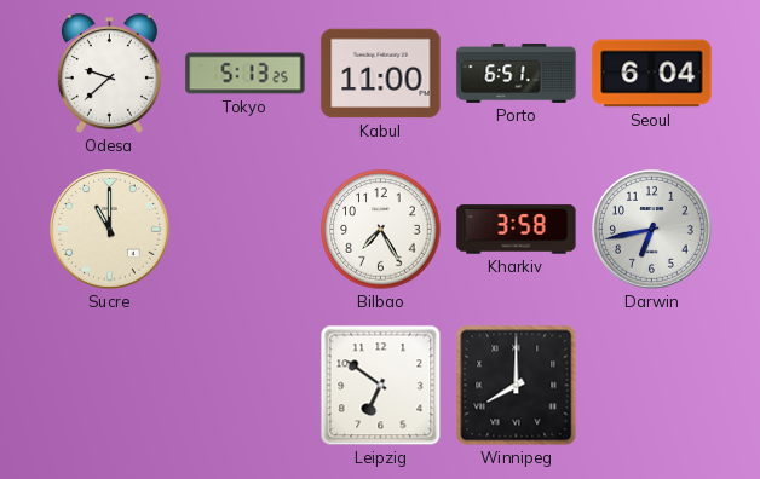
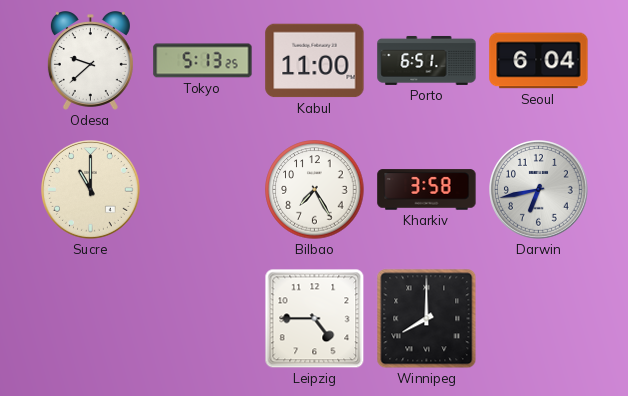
Leipzig: 6:51 -> 4:45
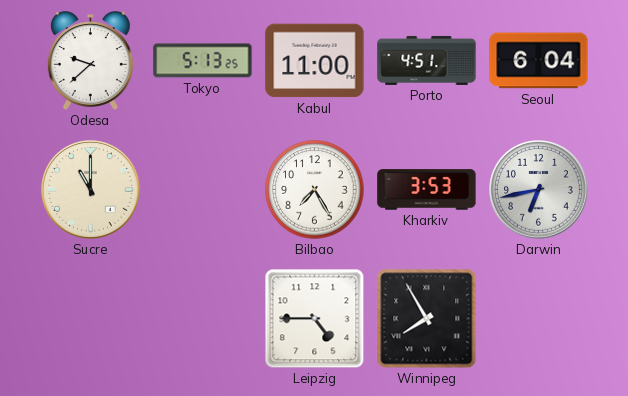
Porto: 6:51 -> 4:51
Kharkiv: 3:58 -> 3:53
Winnipeg: 8:00 -> 7:55
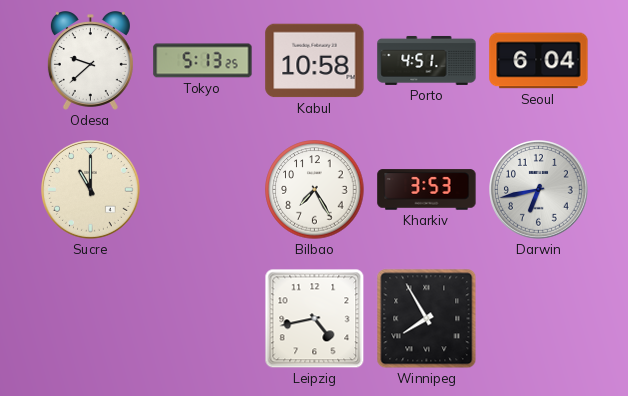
Kabul: 11:00 -> 10:58
Leipzig: 4:45 -> 4:43
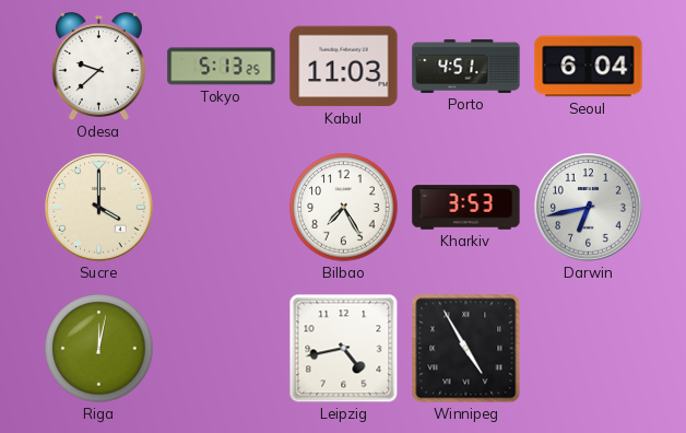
Kabul: 10:58 -> 11:03
Sucre: 11:00 -> 4:00
Riga: none -> 12:02
Winnipeg: 7:55 -> 4:55
